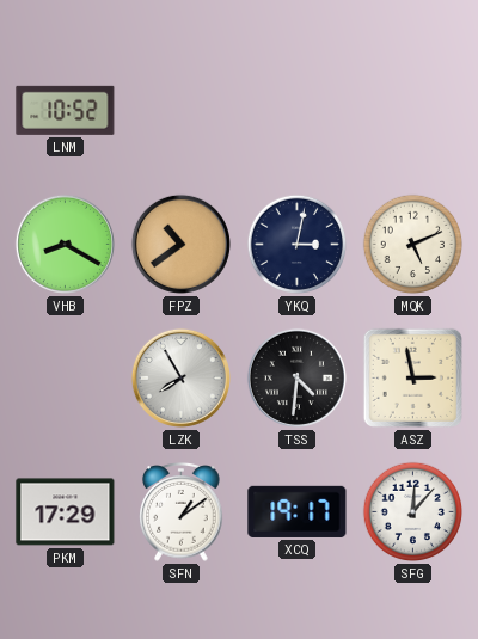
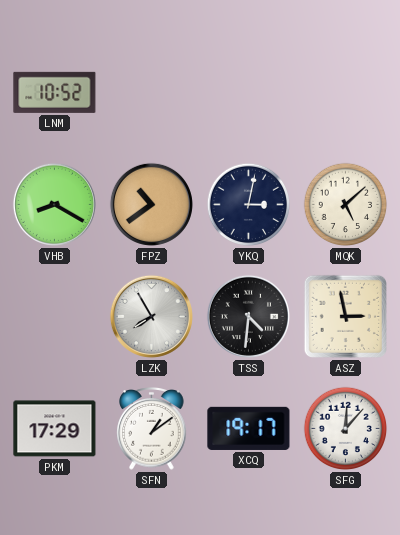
MQK: 5:11 -> 5:08
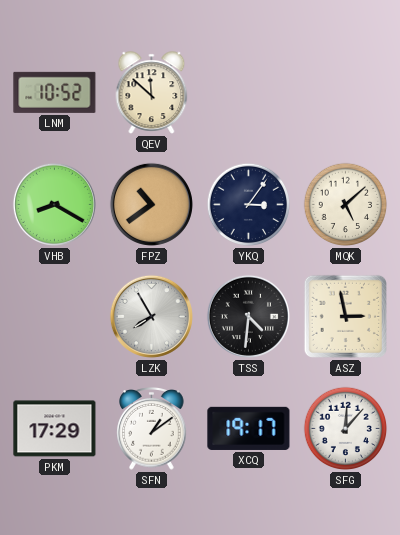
QEV: none -> 11:52
YKQ: 3:02 -> 3:06
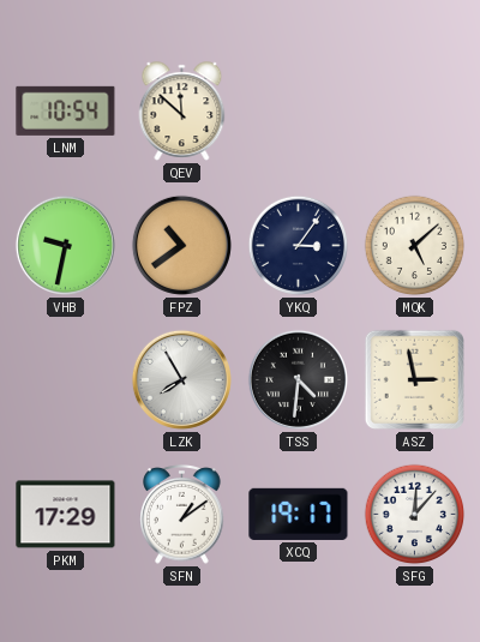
LNM: 10:52 -> 10:54
VHB: 8:20 -> 9:32
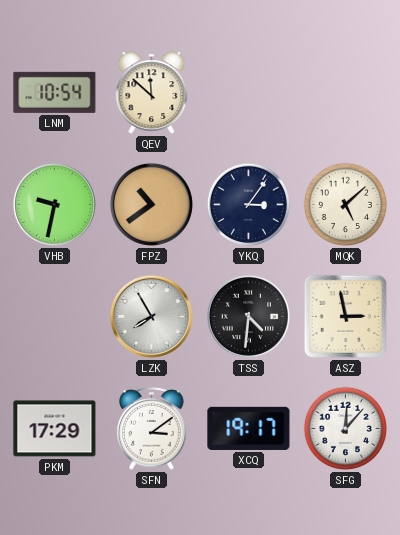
SFN: 1:09 -> 3:09
